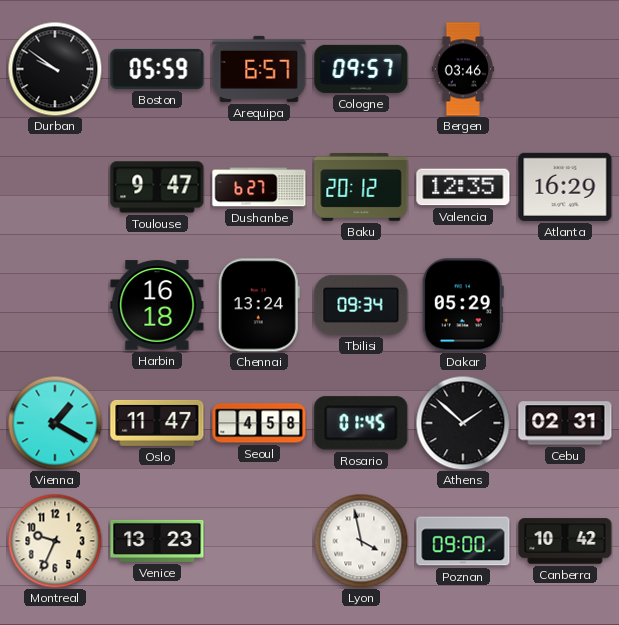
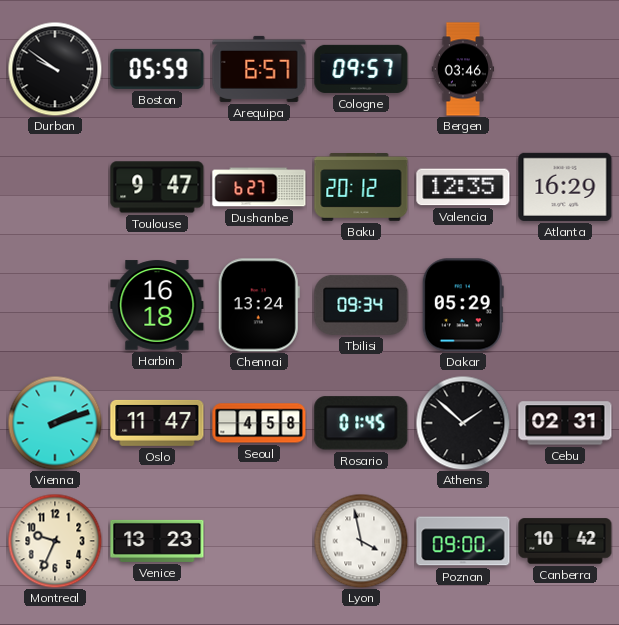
Vienna: 1:20 -> 2:12
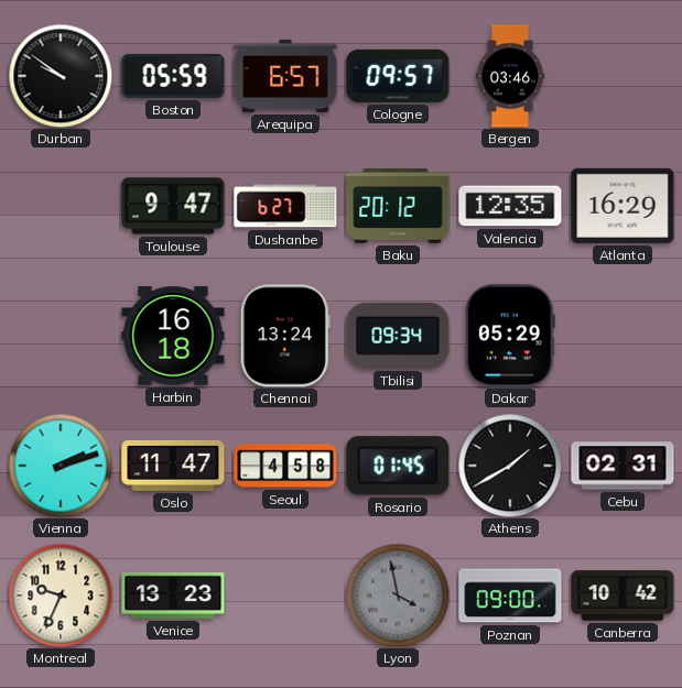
Athens: 1:52 -> 1:40
Lyon dial: white -> grey
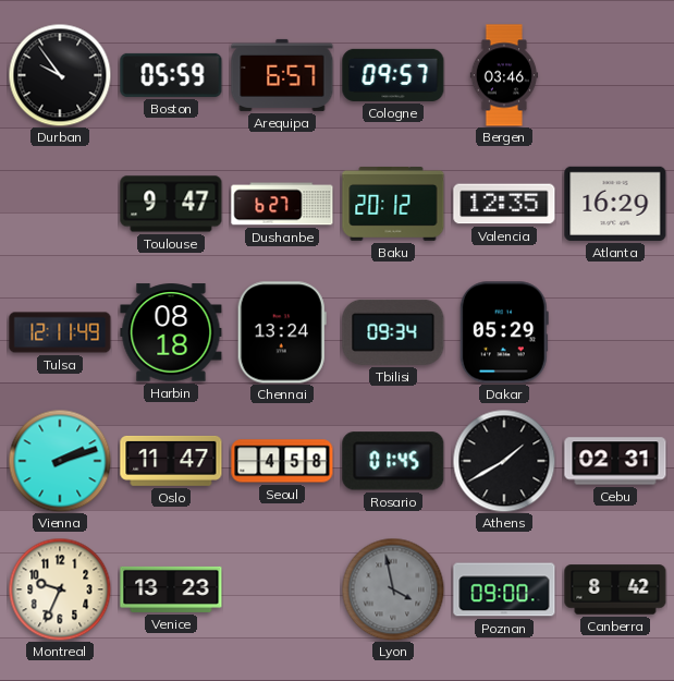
Durban: 9:51 -> 9:54
Tulsa: none -> 12:11
Harbin: 16:18 -> 08:18
Canberra: 10:42 -> 8:42
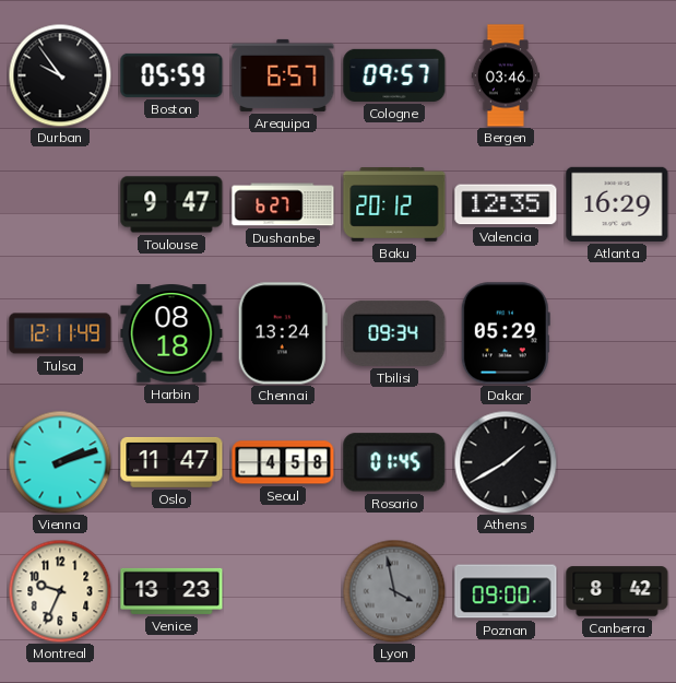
Cebu: 02:31 -> none
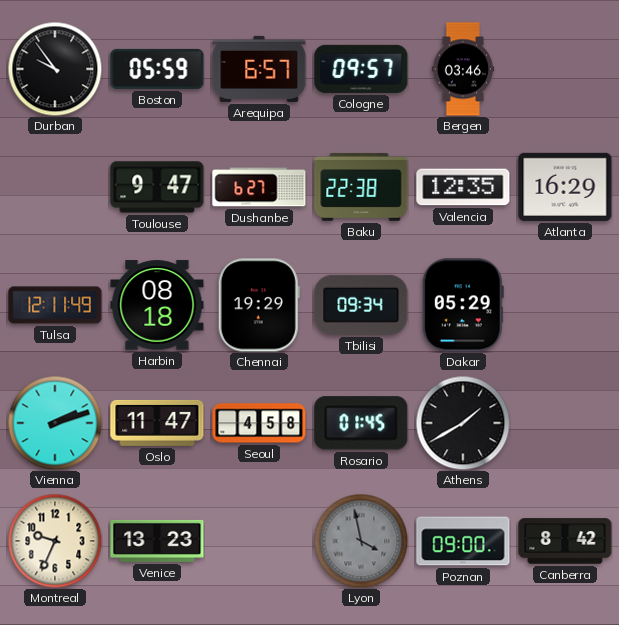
Baku: 20:12 -> 22:38
Chennai: 13:24 -> 19:29
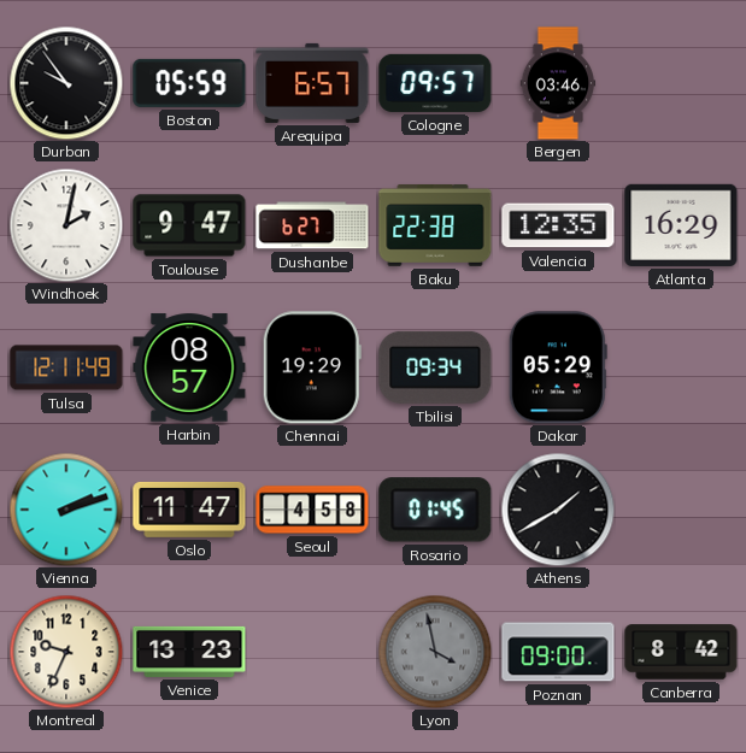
Windhoek: none -> 2:02
Harbin: 08:18 -> 08:57
